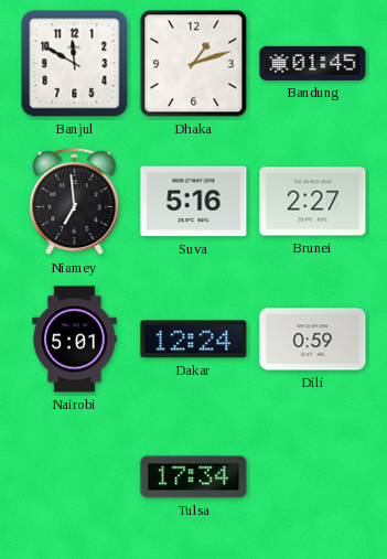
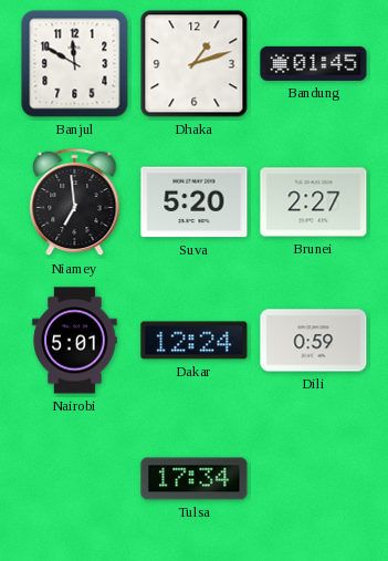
Suva: 5:16 -> 5:20
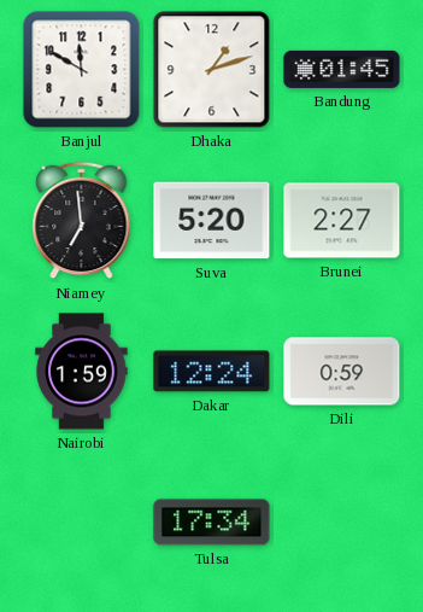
Nairobi: 5:01 -> 1:59
